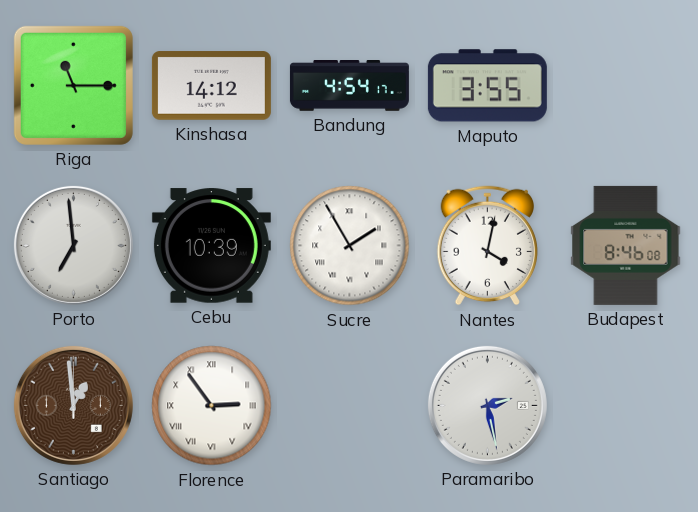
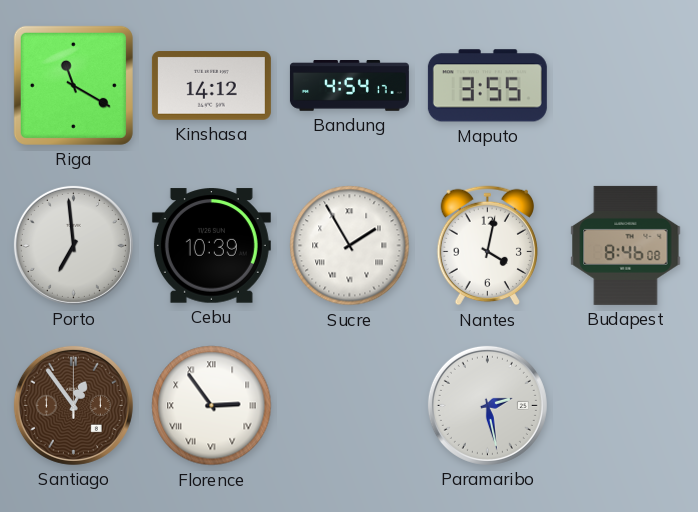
Riga: 11:15 -> 11:20
Santiago: 12:59 -> 12:54
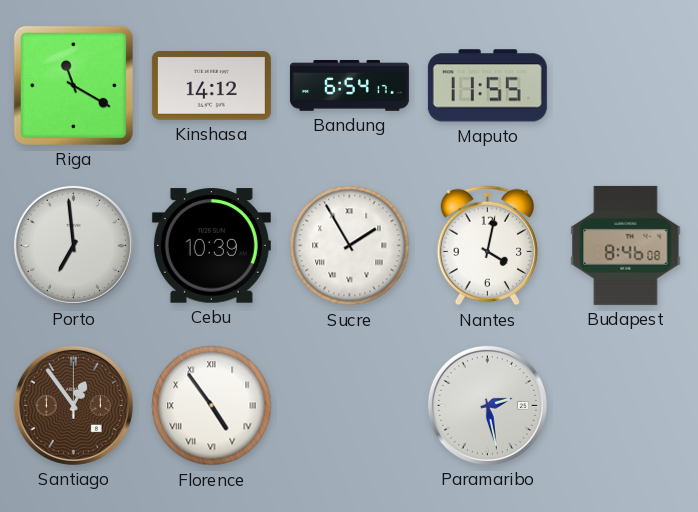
Bandung: 4:54 -> 6:54
Maputo: 3:55 -> 11:55
Florence: 2:54 -> 4:54
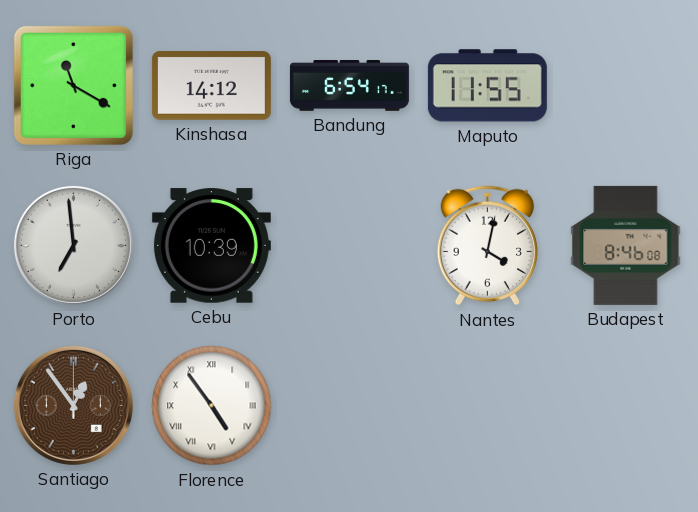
Sucre: 1:55 -> none
Paramaribo: 2:28 -> none
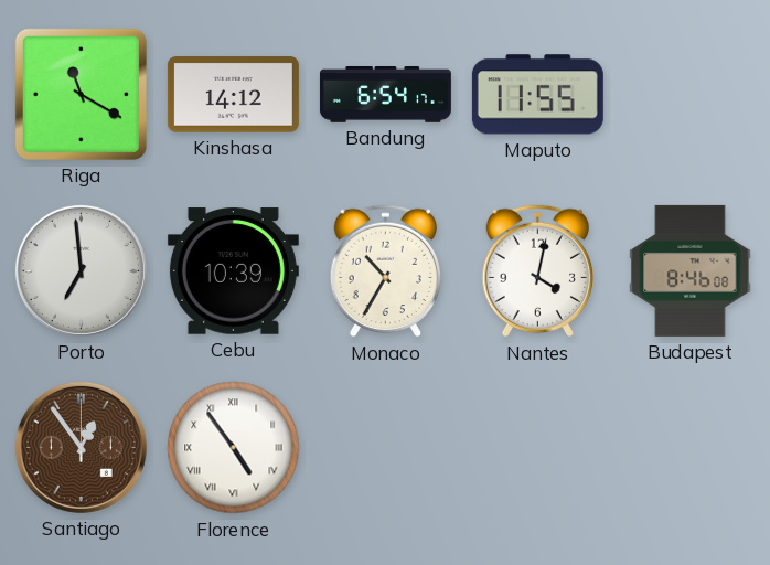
Monaco: none -> 10:35
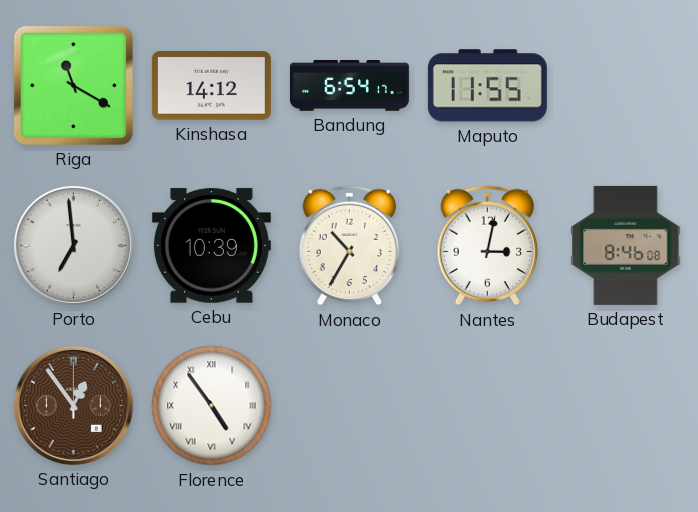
Nantes: 4:02 -> 3:02
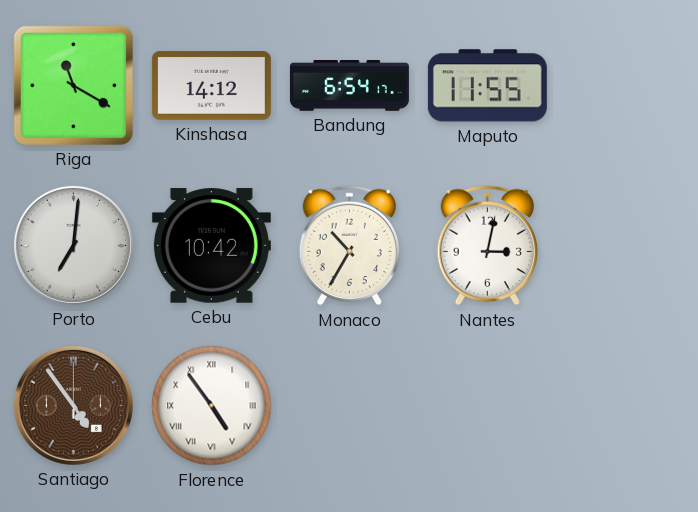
Porto: 6:59 -> 7:01
Cebu: 10:39 -> 10:42
Budapest: 8:46 -> none
Santiago: 12:54 -> 4:54
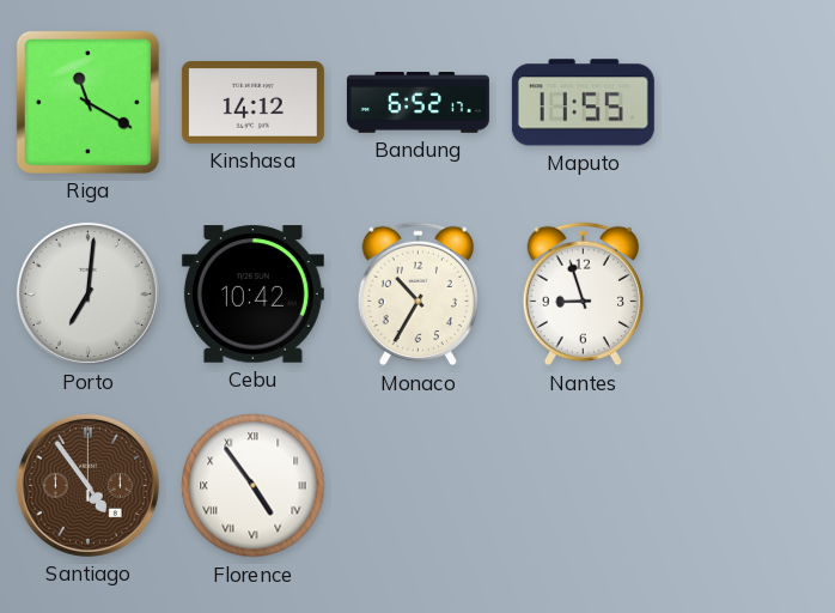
Bandung: 6:54 -> 6:52
Nantes: 3:02 -> 8:57
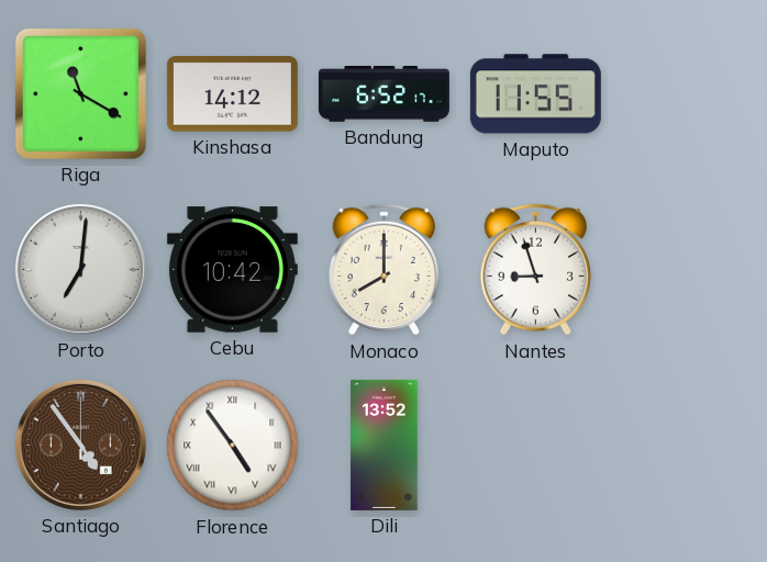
Monaco: 10:35 -> 8:00
Dili: none -> 13:52
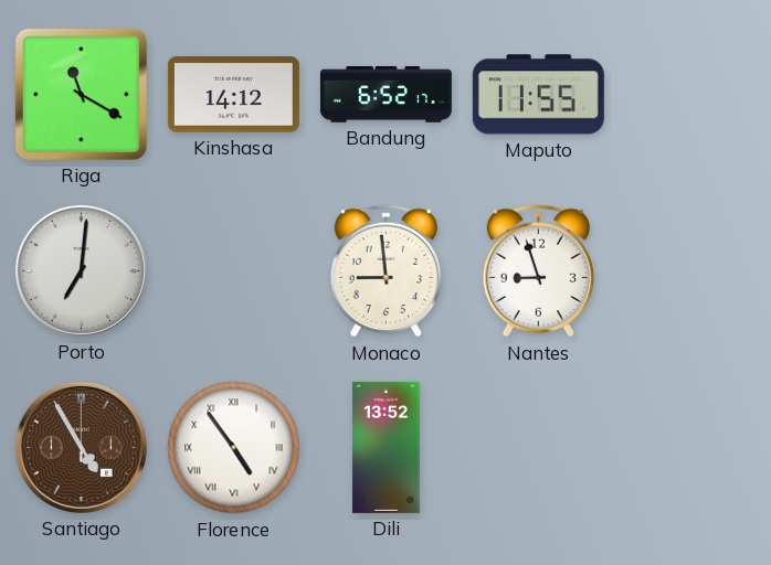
Cebu: 10:42 -> none
Monaco: 8:00 -> 8:59
Santiago: 4:54 -> 4:55
